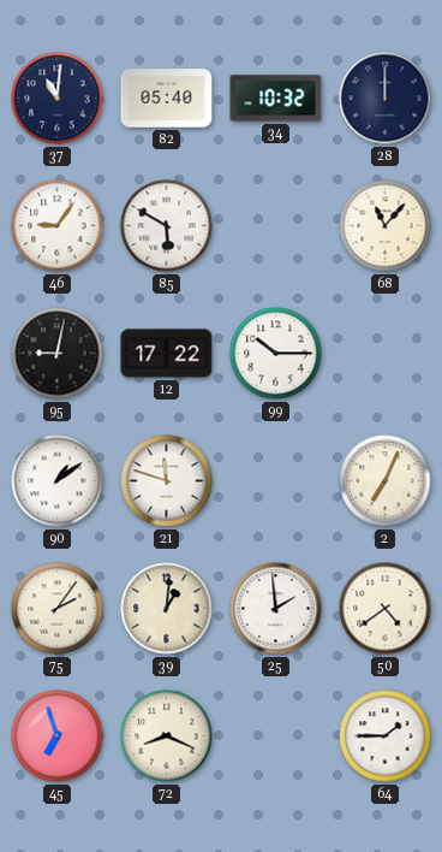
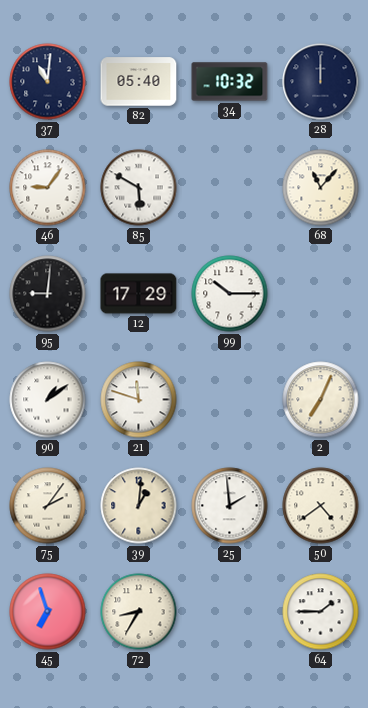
95: 9:02 -> 9:01
12: 17:22 -> 17:29
72: 8:19 -> 8:35
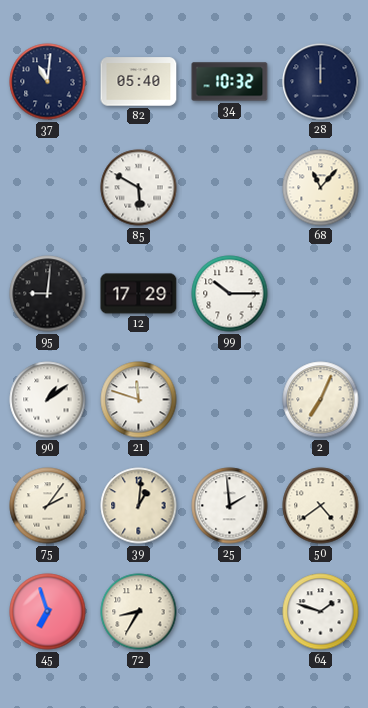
46: 9:06 -> none
64: 1:45 -> 1:48
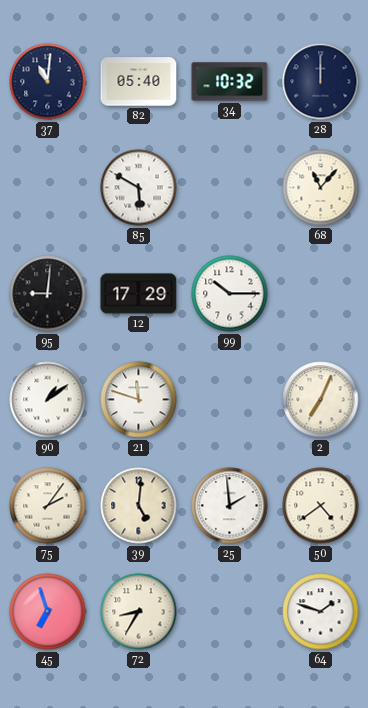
39: 1:01 -> 5:01
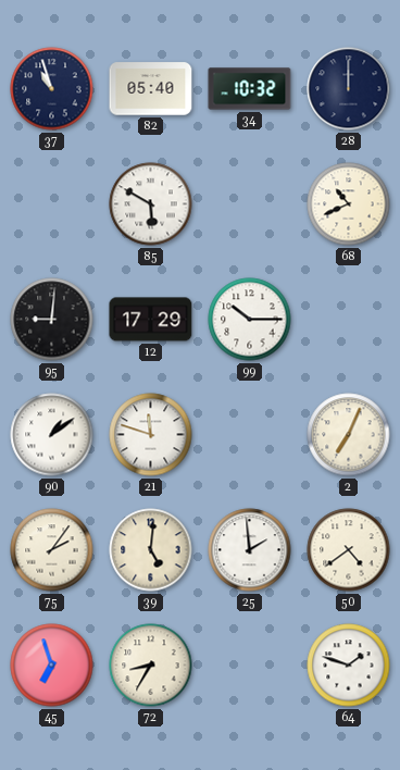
37: 11:01 -> 10:57
68: 11:07 -> 10:41
